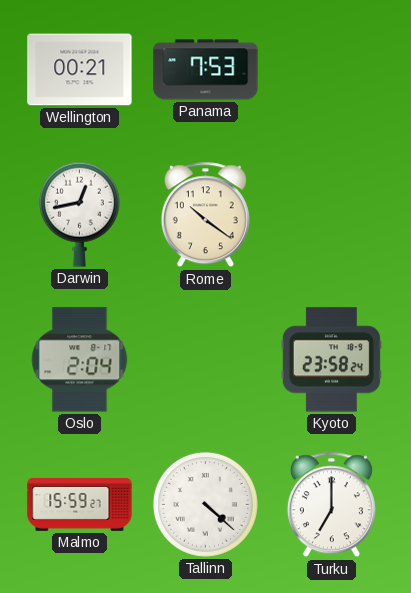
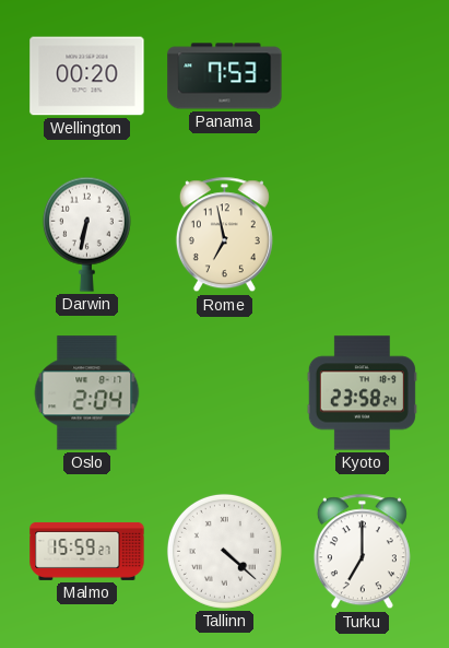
Wellington: 00:21 -> 00:20
Darwin: 12:43 -> 6:32
Rome: 10:21 -> 6:58
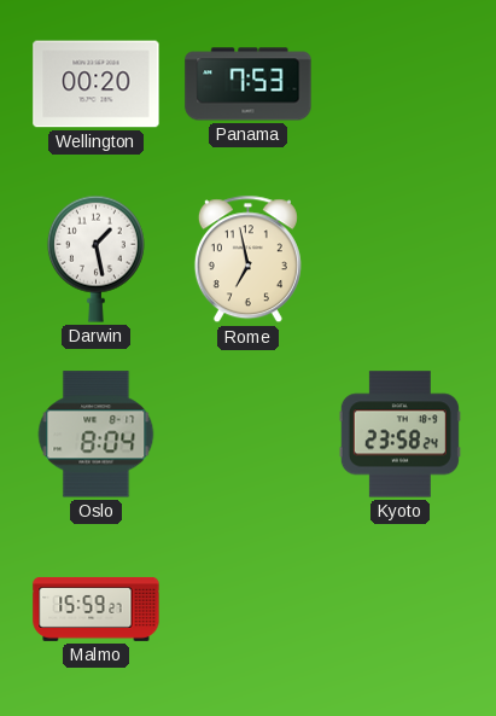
Darwin: 6:32 -> 1:28
Oslo: 2:04 -> 8:04
Tallinn: 4:22 -> none
Turku: 7:00 -> none
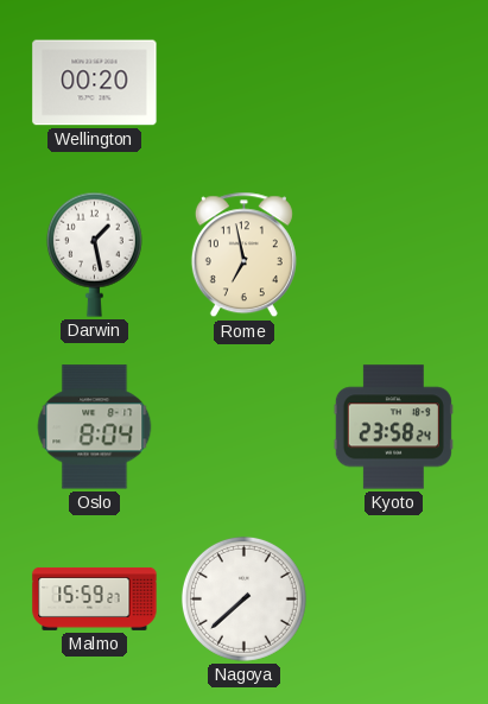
Panama: 7:53 -> none
Nagoya: none -> 7:38
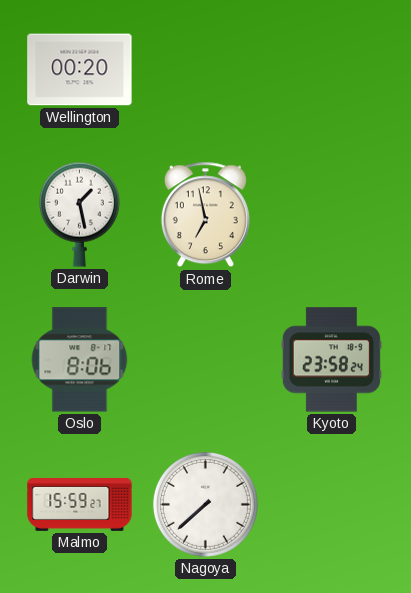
Oslo: 8:04 -> 8:06
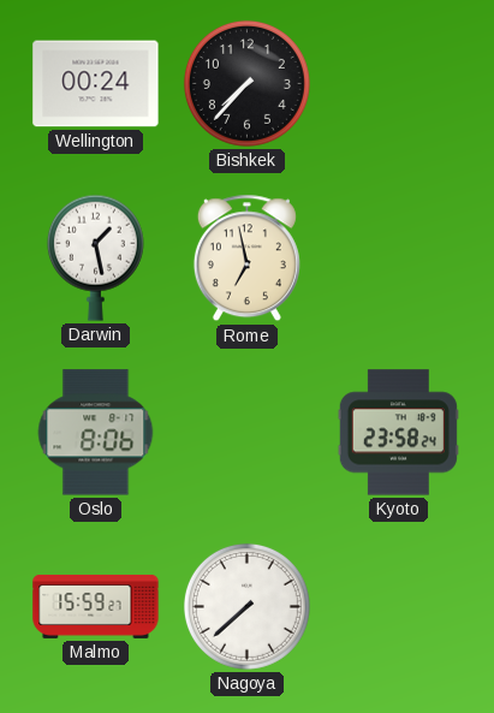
Wellington: 00:20 -> 00:24
Bishkek: none -> 7:37
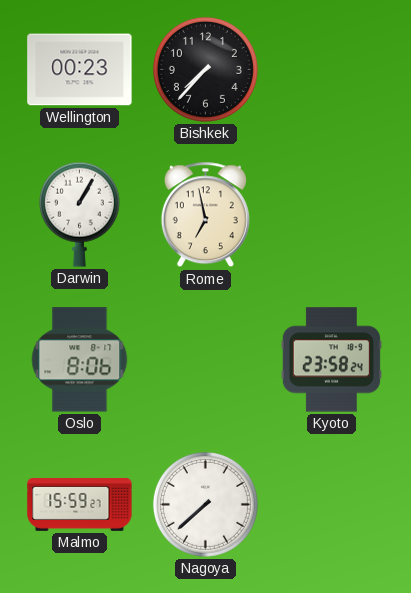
Wellington: 00:24 -> 00:23
Darwin: 1:28 -> 1:05
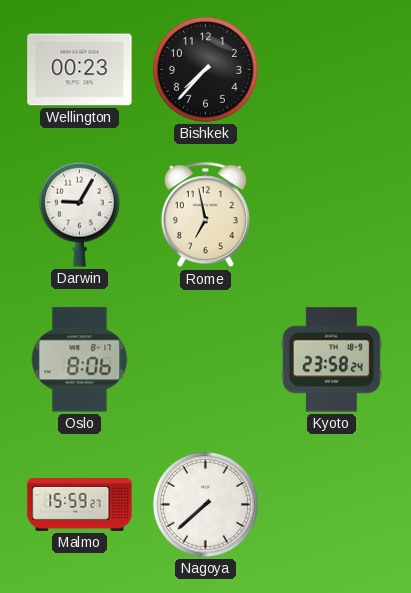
Darwin: 1:05 -> 9:05
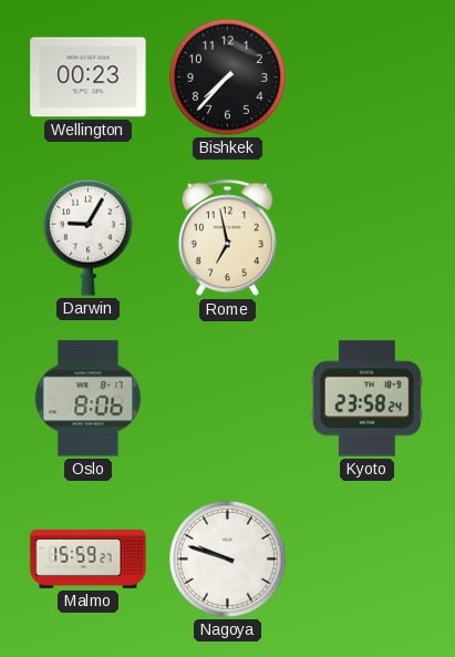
Nagoya: 7:38 -> 9:48
